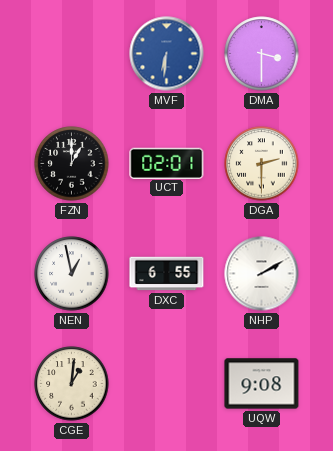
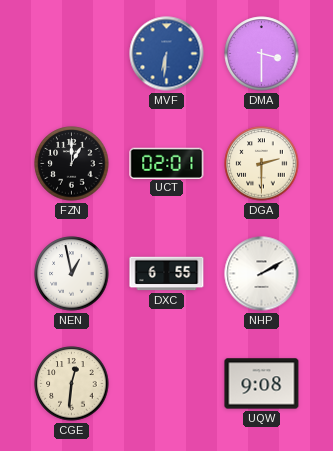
CGE: 1:01 -> 12:31
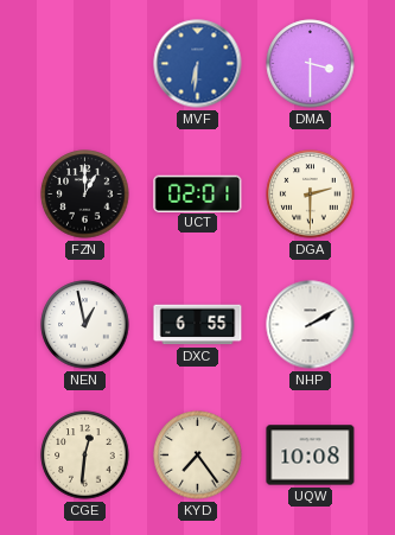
KYD: none -> 7:24
UQW: 9:08 -> 10:08
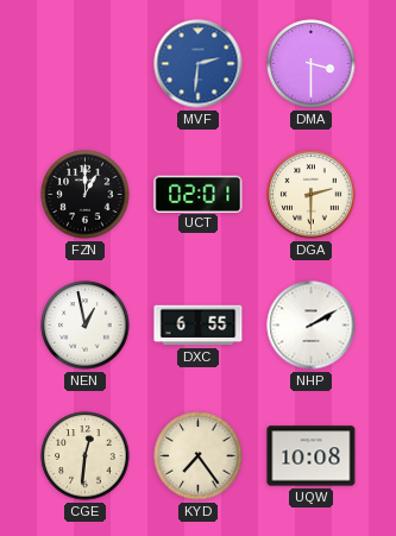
MVF: 6:31 -> 2:31
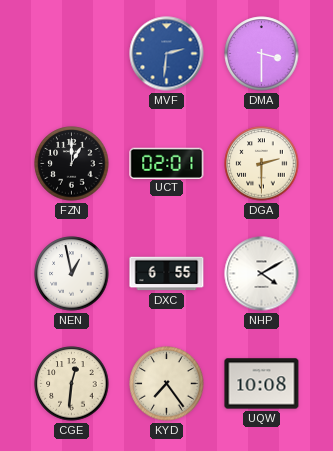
NHP: 2:10 -> 4:10
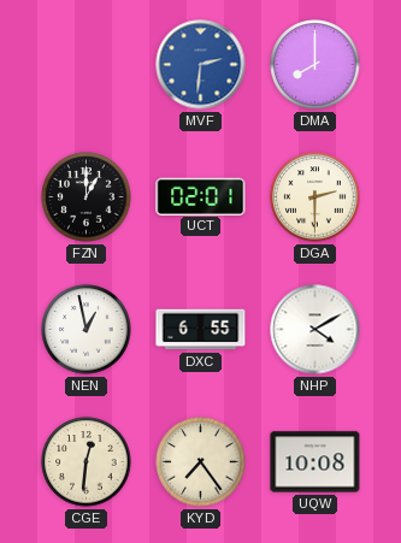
DMA: 3:30 -> 8:00
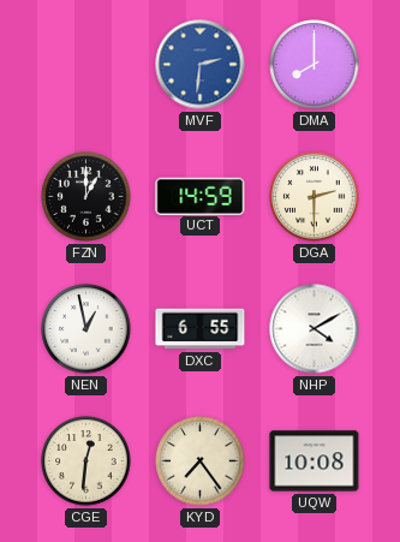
UCT: 02:01 -> 14:59
